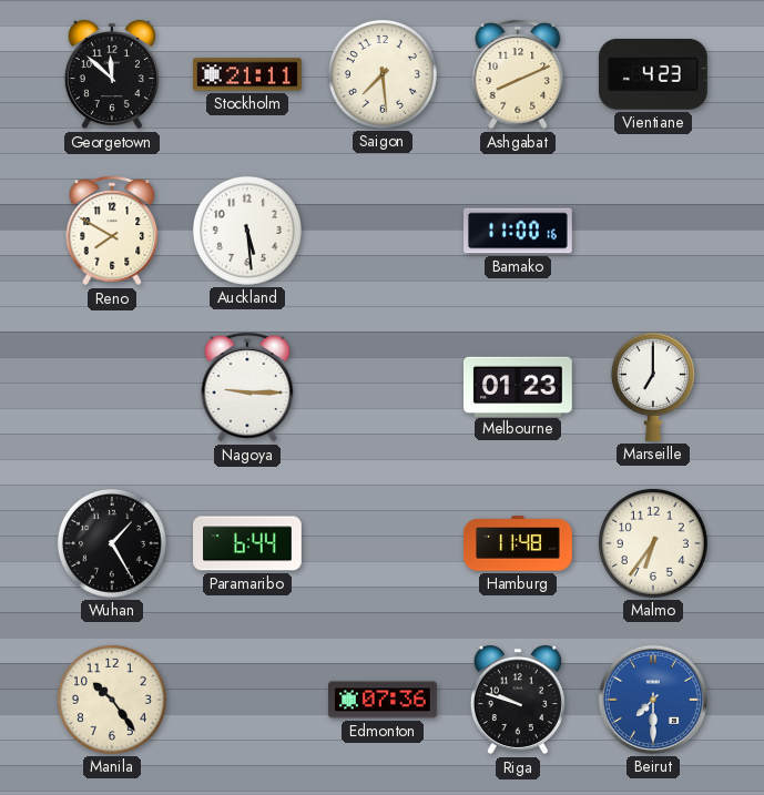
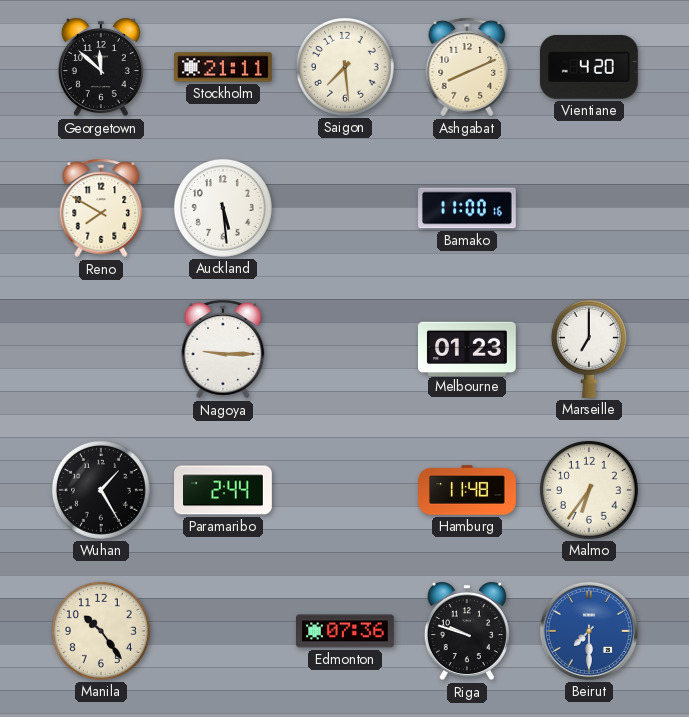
Vientiane: 4:23 -> 4:20
Paramaribo: 6:44 -> 2:44
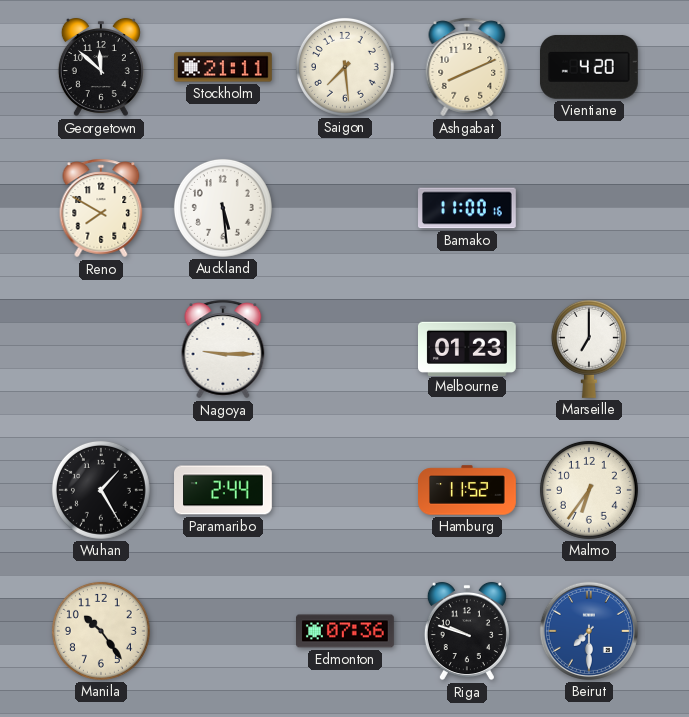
Hamburg: 11:48 -> 11:52
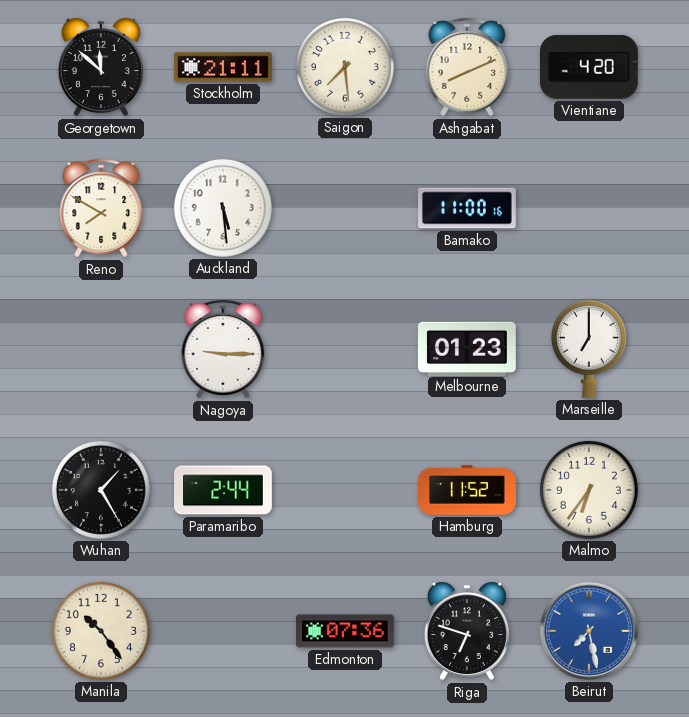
Riga: 9:48 -> 6:48
Beirut: 7:30 -> 7:28
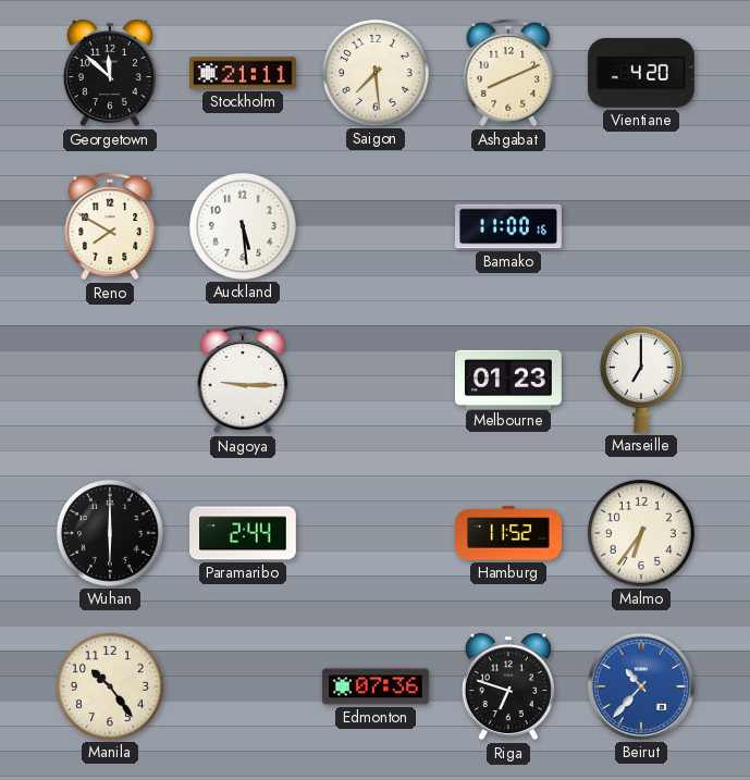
Wuhan: 1:25 -> 6:00
Beirut: 7:28 -> 10:37
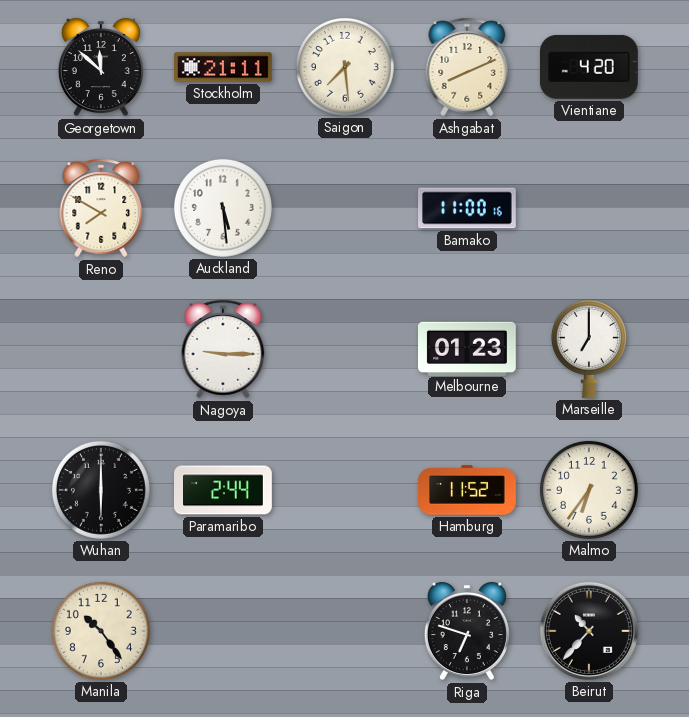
Edmonton: 07:36 -> none
Beirut dial: blue -> black
